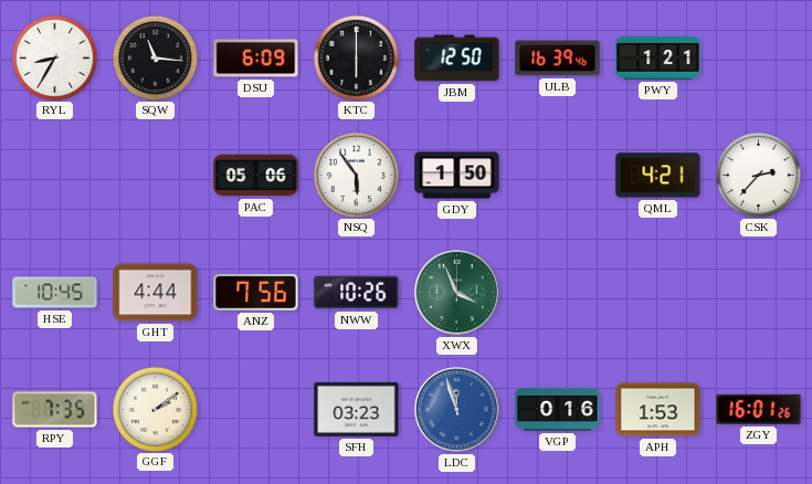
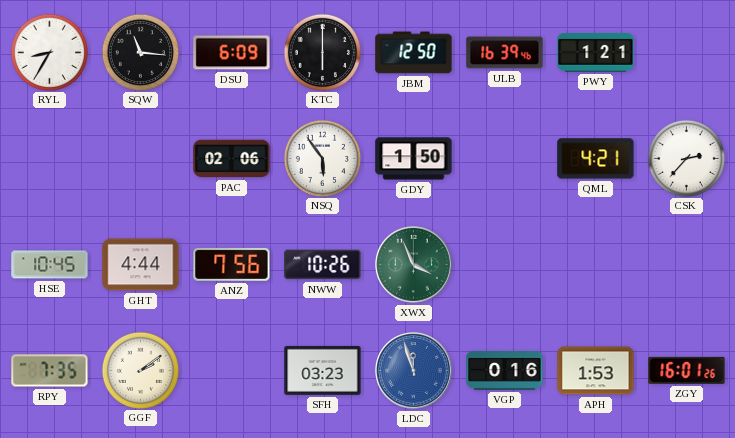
PAC: 05:06 -> 02:06
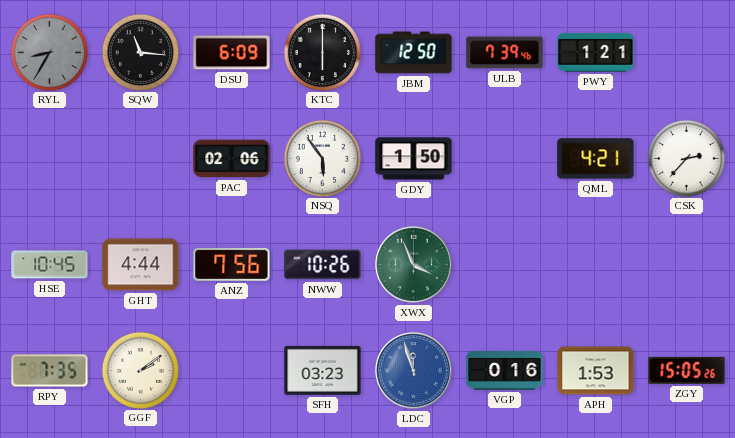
RYL dial: white -> grey
ULB: 16:39 -> 7:39
ZGY: 16:01 -> 15:05
